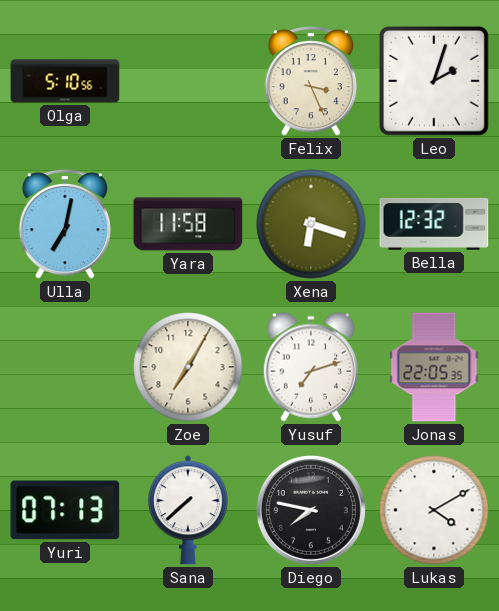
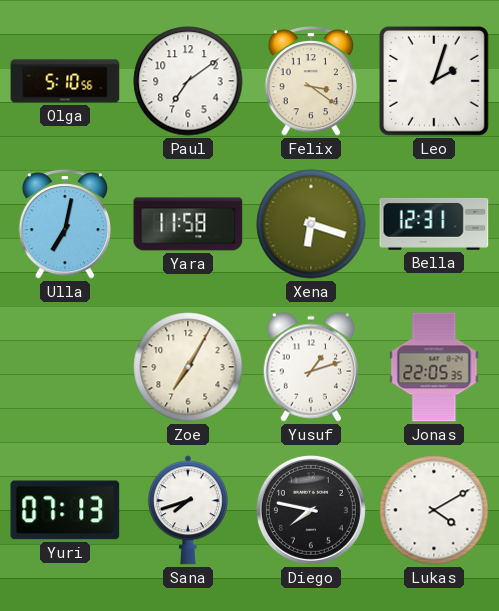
Paul: none -> 7:09
Felix: 3:26 -> 3:21
Bella: 12:32 -> 12:31
Yusuf: 7:12 -> 1:12
Sana: 7:38 -> 7:42
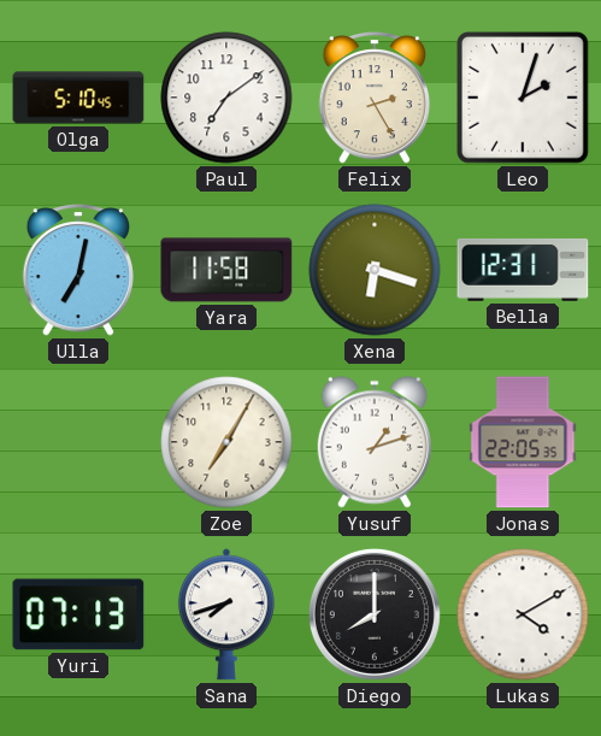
Olga: 5:10:56 -> 5:10:45
Felix: 3:21 -> 2:25
Diego: 7:47 -> 8:00
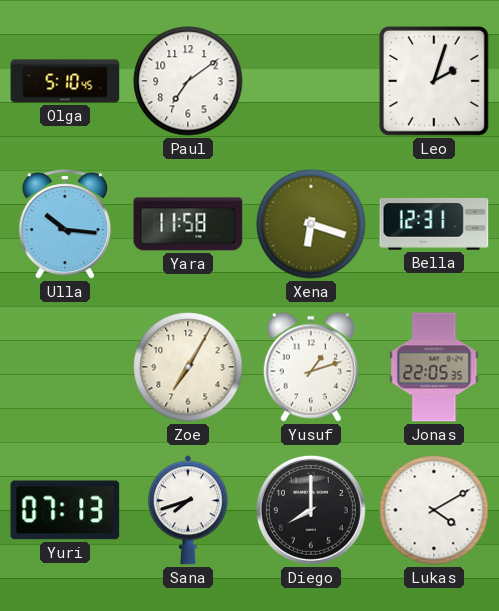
Felix: 2:25 -> none
Ulla: 7:02 -> 10:16
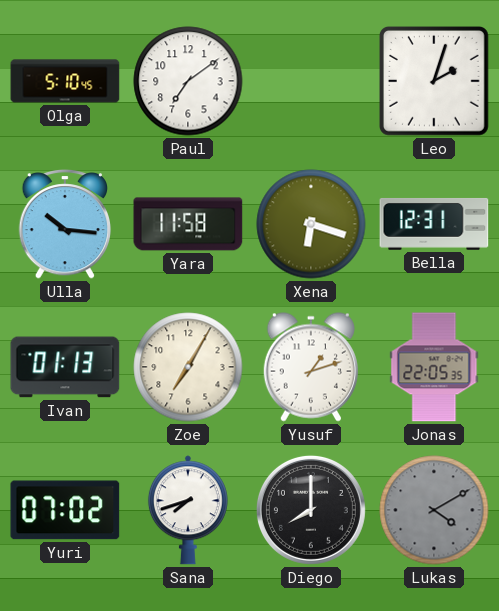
Ivan: none -> 01:13
Yuri: 07:13 -> 07:02
Lukas dial: white -> grey
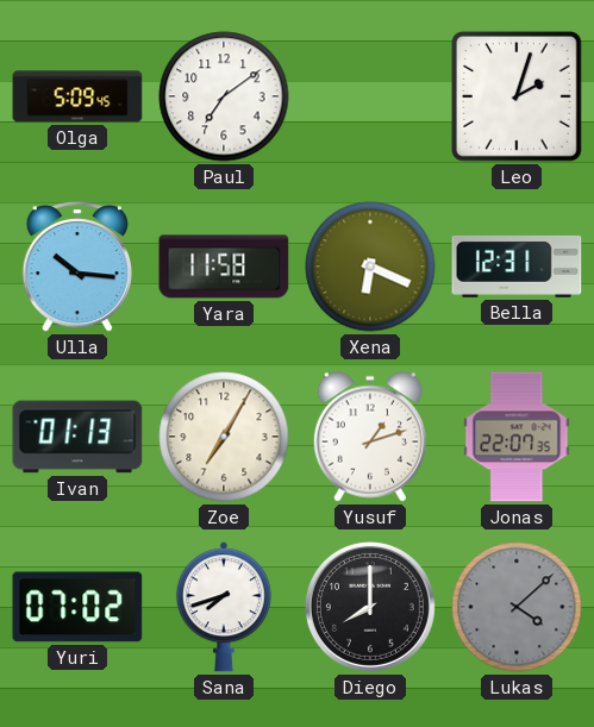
Olga: 5:10 -> 5:09
Xena: 6:18 -> 6:19
Jonas: 22:05 -> 22:07
Lukas: 4:10 -> 4:08
